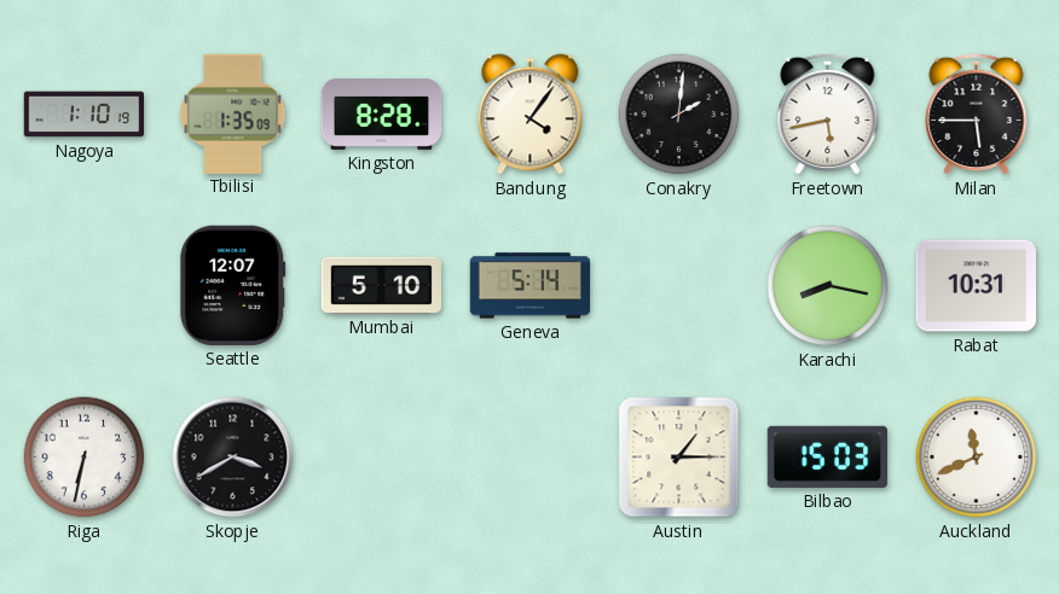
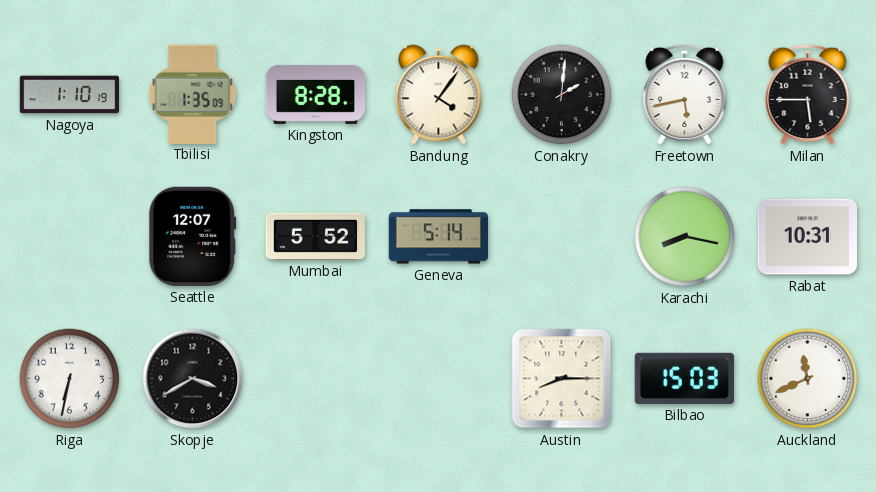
Mumbai: 5:10 -> 5:52
Austin: 1:15 -> 8:15
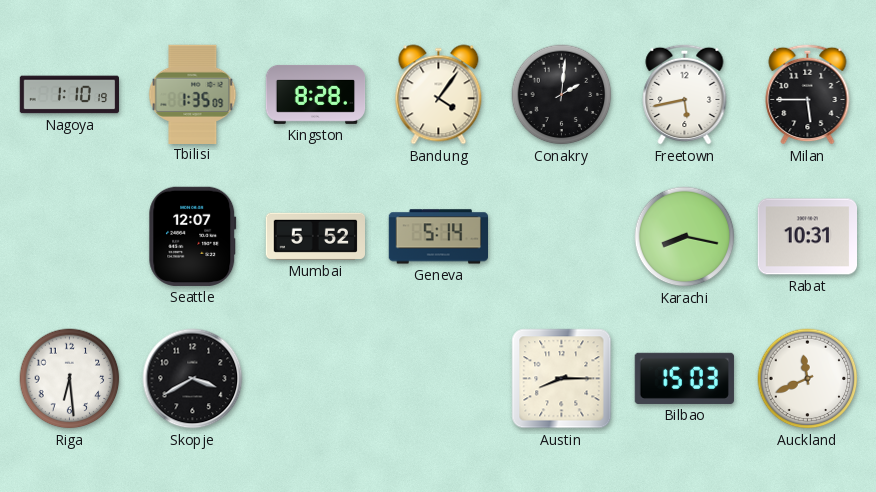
Riga: 6:32 -> 6:29
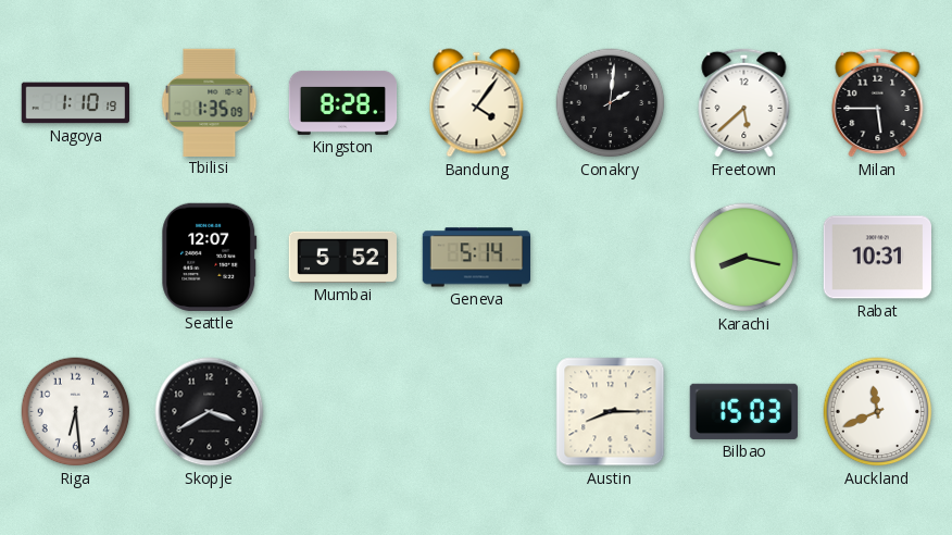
Freetown: 5:43 -> 5:38
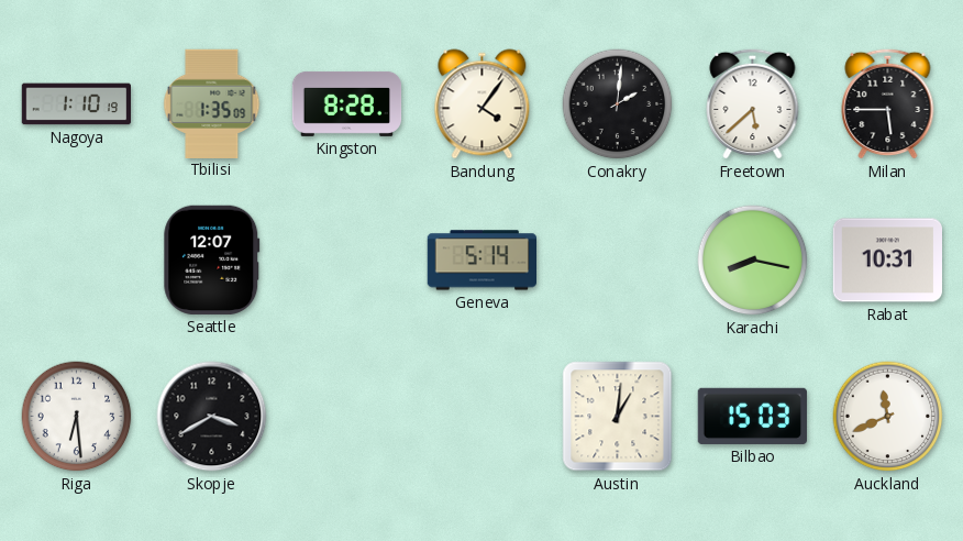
Mumbai: 5:52 -> none
Austin: 8:15 -> 1:01
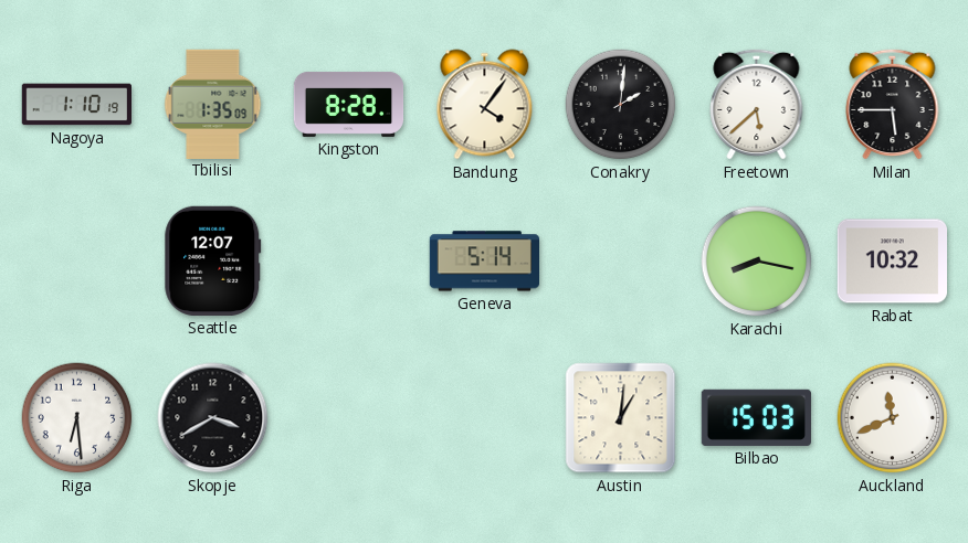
Rabat: 10:31 -> 10:32
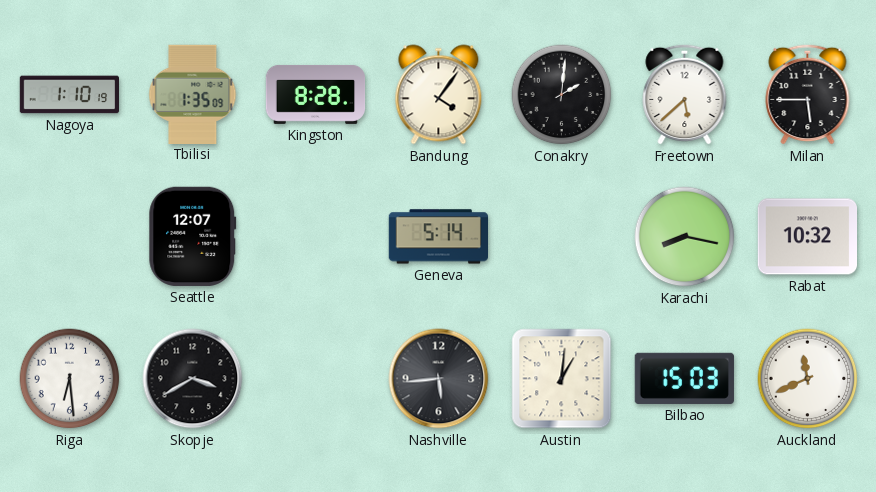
Nashville: none -> 5:44
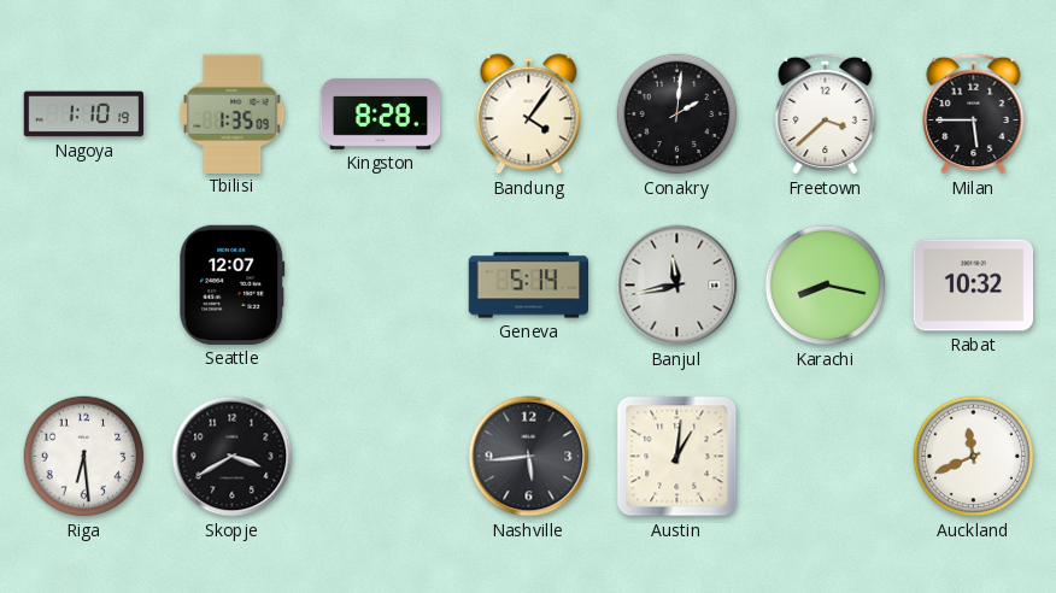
Freetown: 5:38 -> 3:38
Banjul: none -> 11:43
Bilbao: 15:03 -> none
